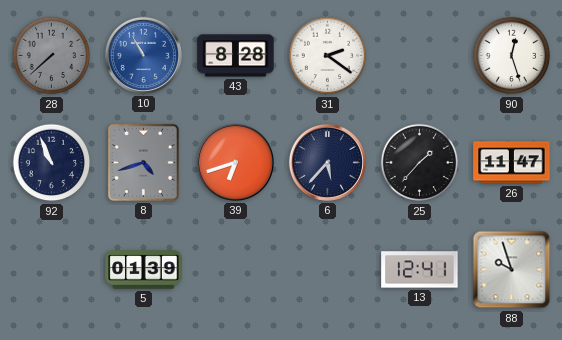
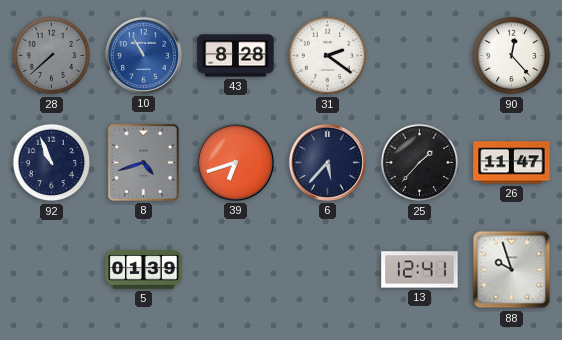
90: 12:27 -> 12:23
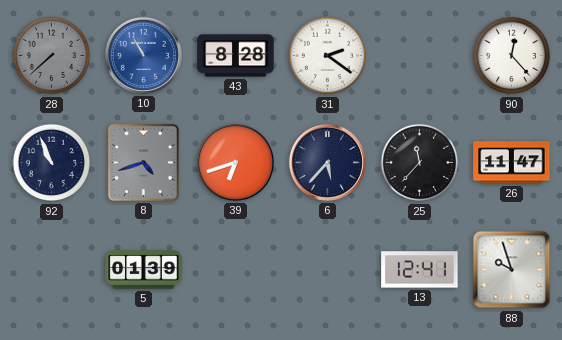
25: 1:37 -> 11:37
